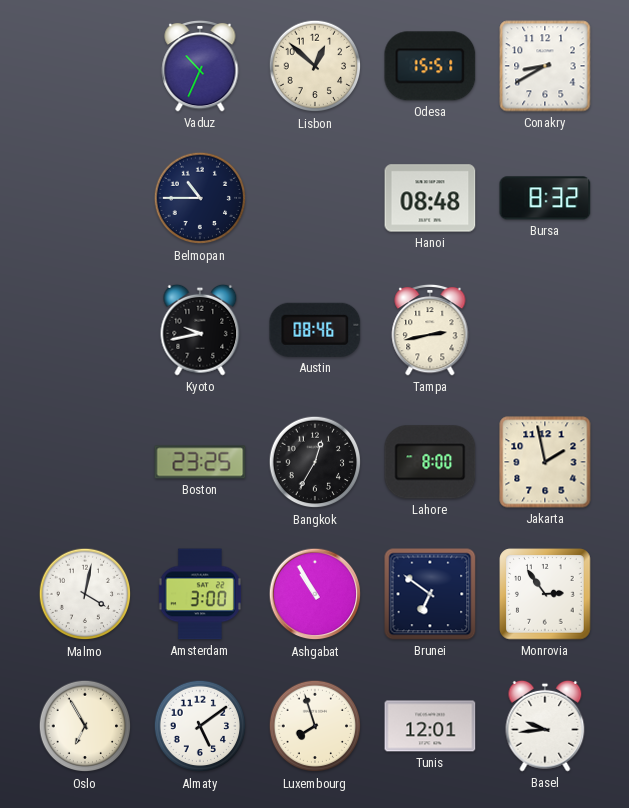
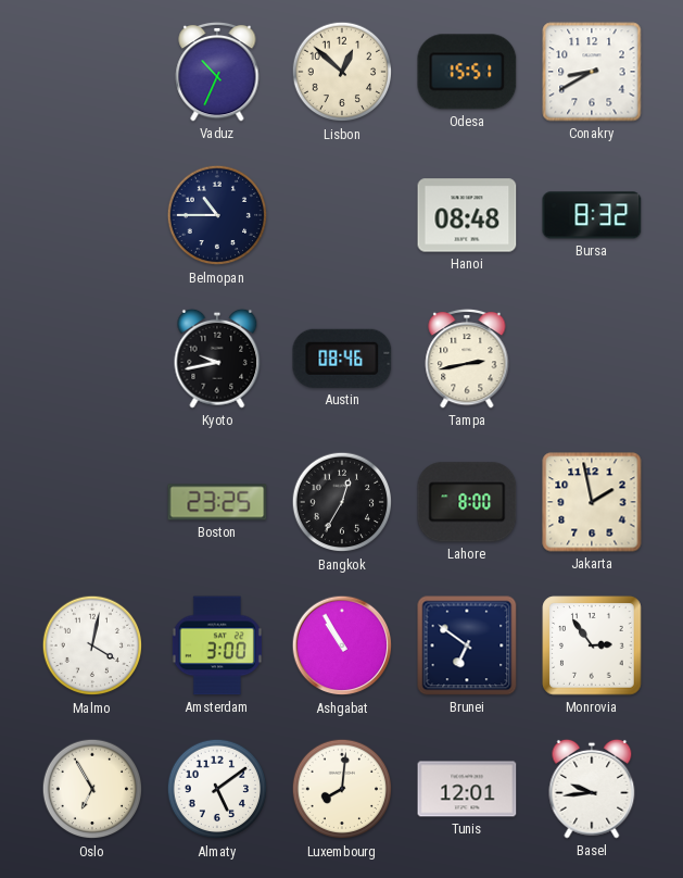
Luxembourg: 7:57 -> 8:01
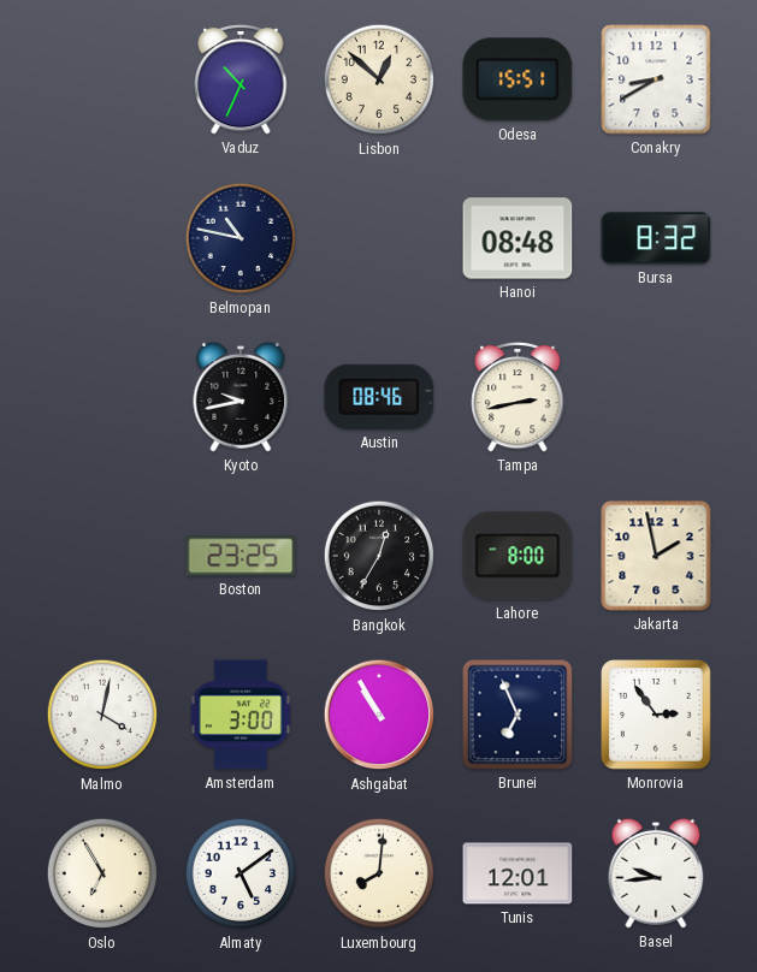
Belmopan: 10:45 -> 10:47
Brunei: 6:51 -> 6:56
